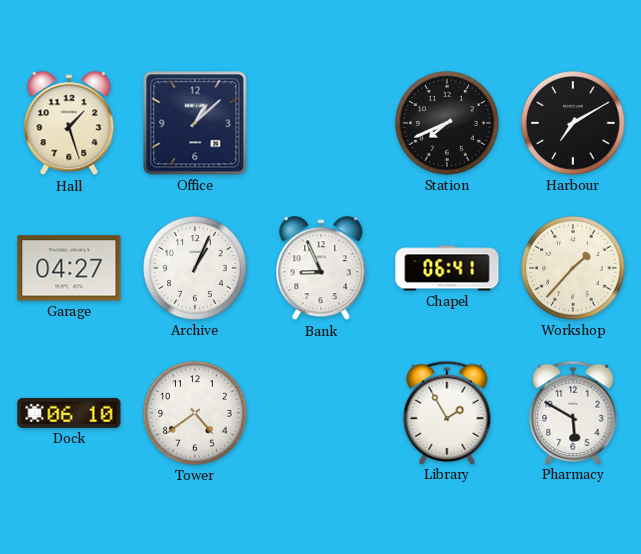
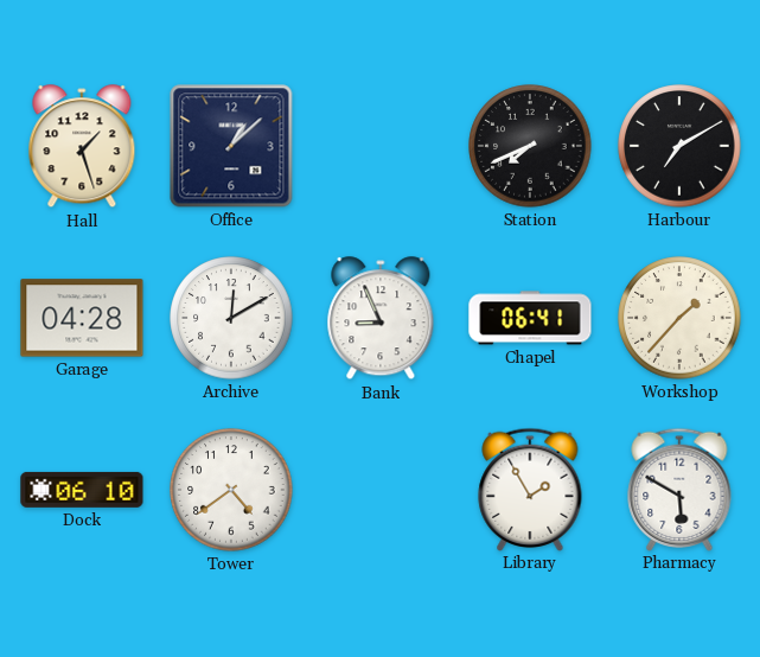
Garage: 04:27 -> 04:28
Archive: 1:04 -> 12:10
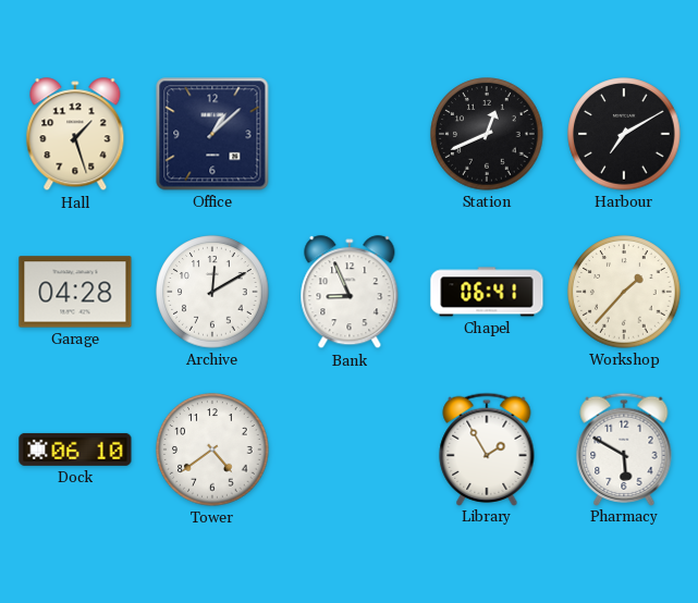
Station: 7:41 -> 12:41
